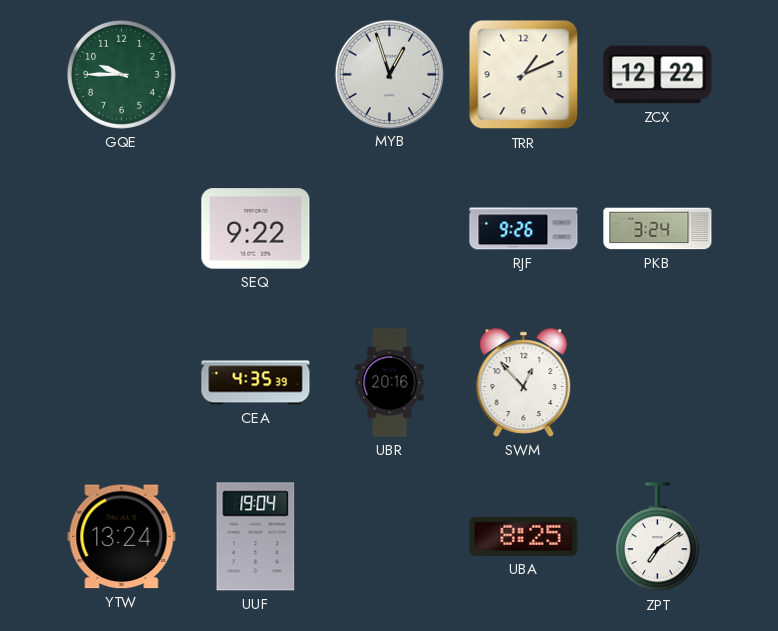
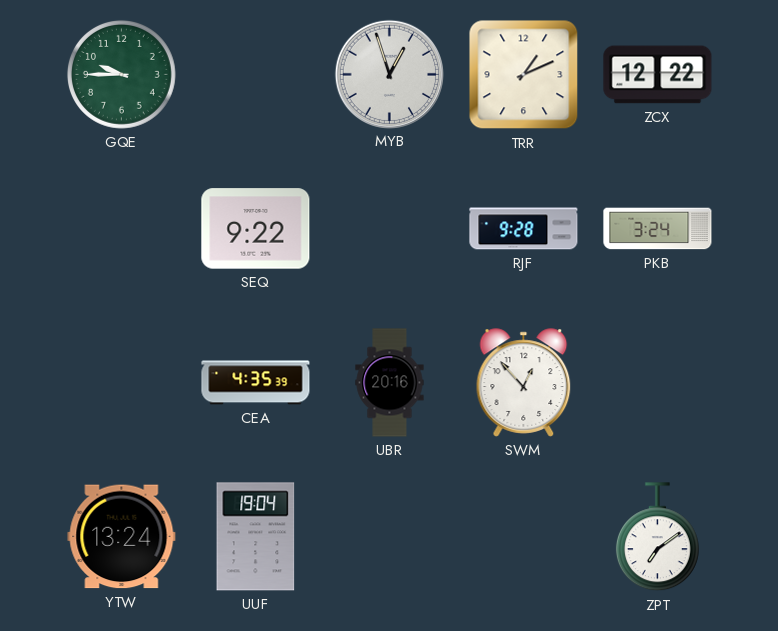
RJF: 9:26 -> 9:28
UBA: 8:25 -> none
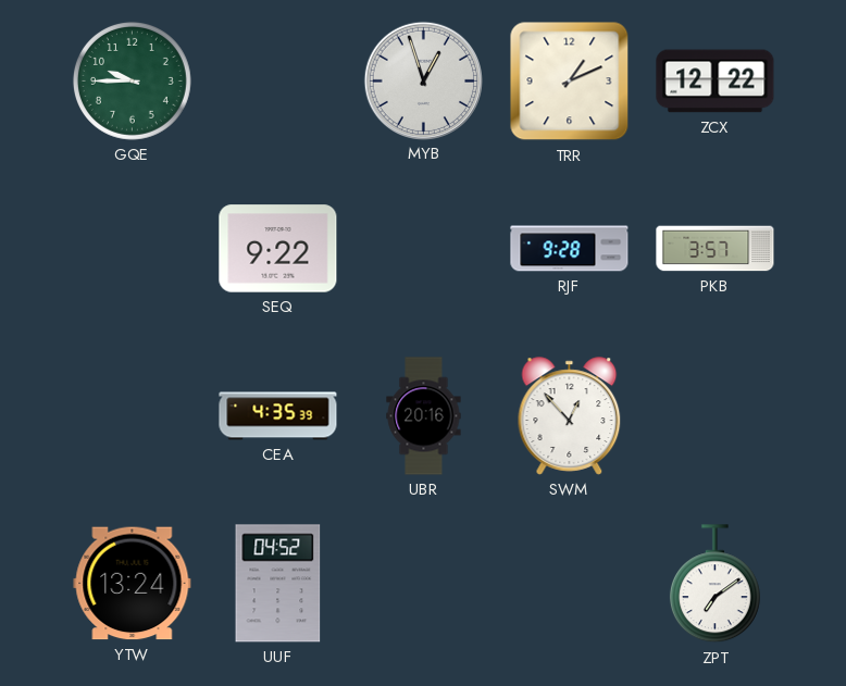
PKB: 3:24 -> 3:57
UUF: 19:04 -> 04:52
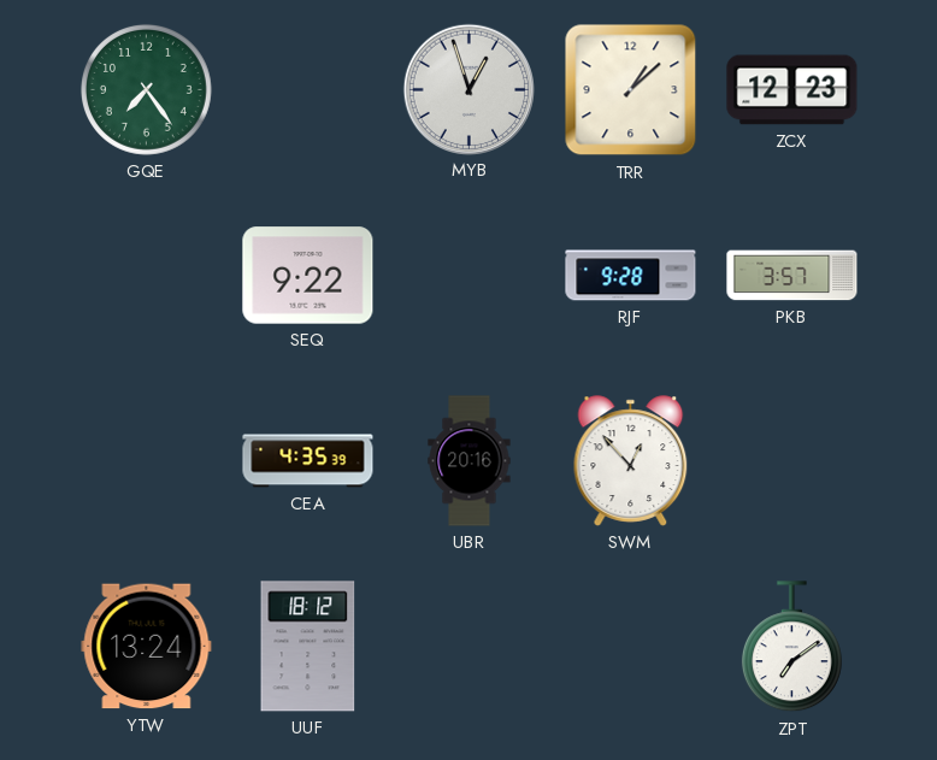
GQE: 9:45 -> 7:24
TRR: 1:11 -> 1:08
ZCX: 12:22 -> 12:23
UUF: 04:52 -> 18:12
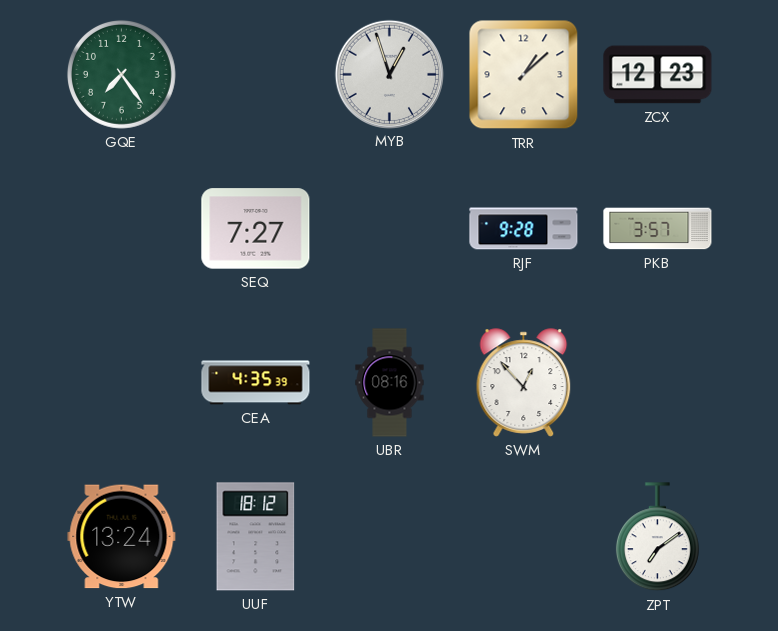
SEQ: 9:22 -> 7:27
UBR: 20:16 -> 08:16
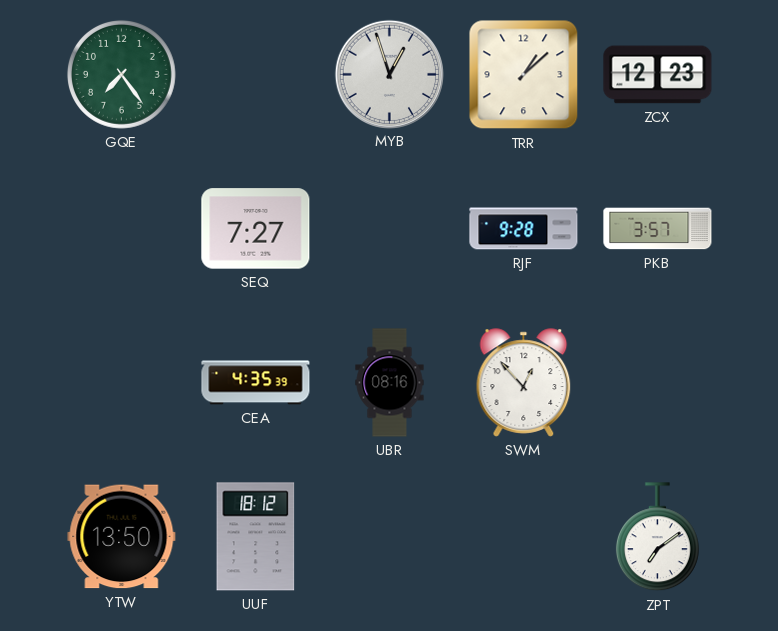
YTW: 13:24 -> 13:50
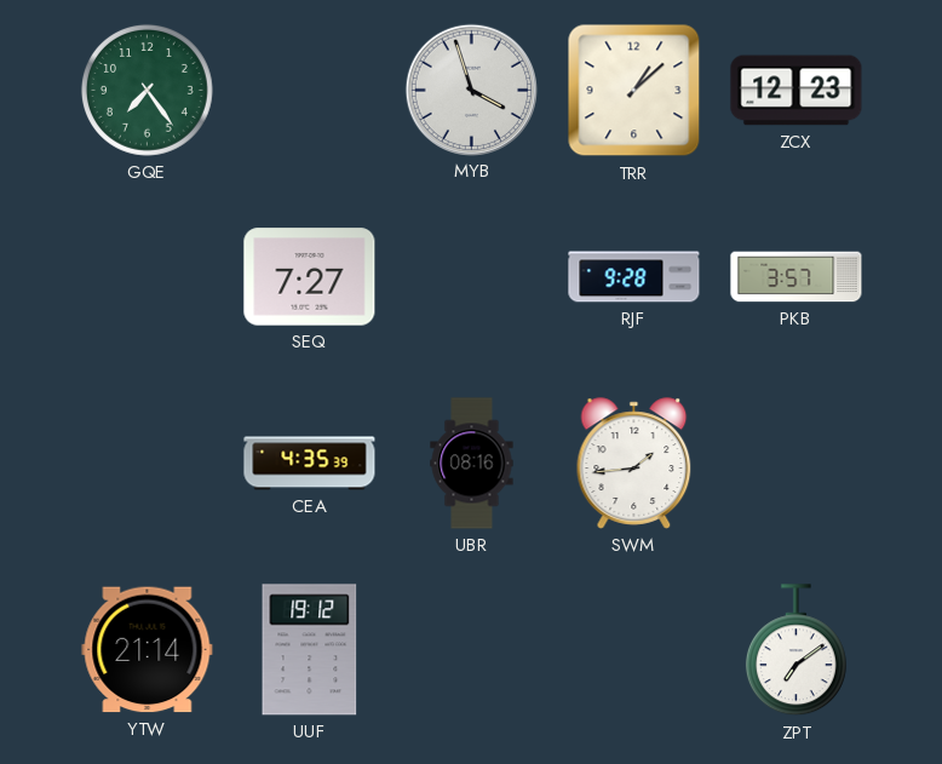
MYB: 12:57 -> 3:57
SWM: 12:53 -> 1:44
YTW: 13:50 -> 21:14
UUF: 18:12 -> 19:12
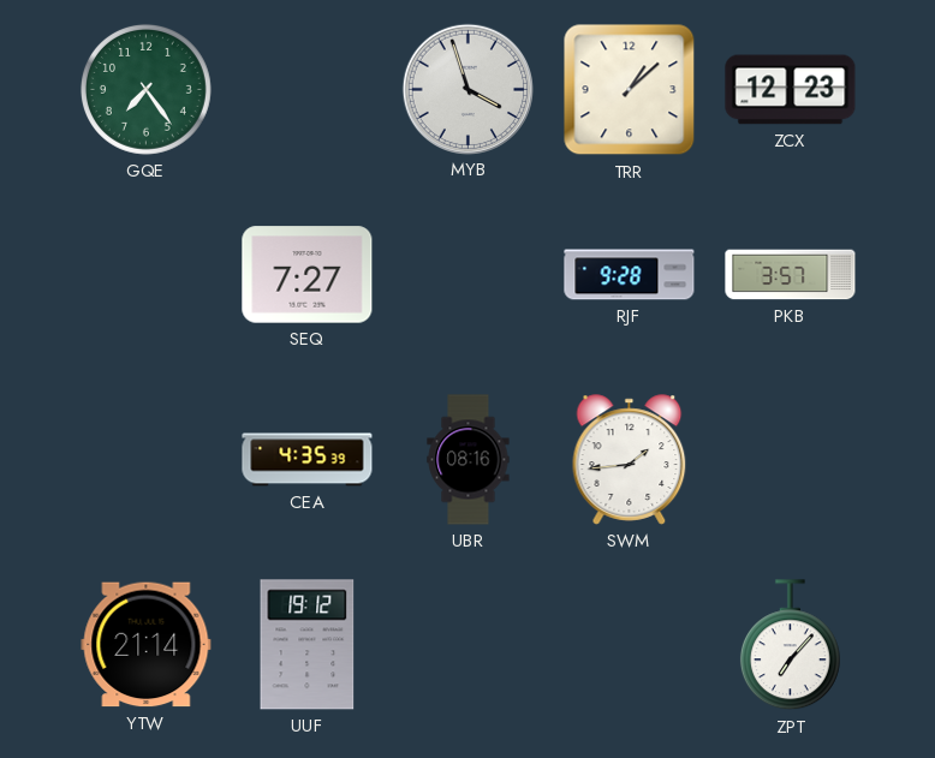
ZPT: 7:09 -> 7:07
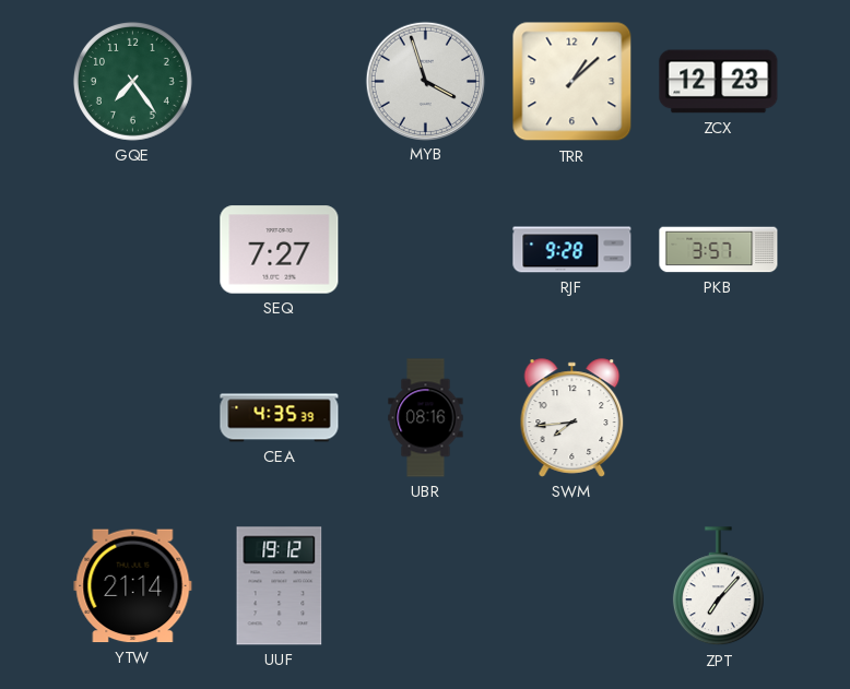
SWM: 1:44 -> 7:44
